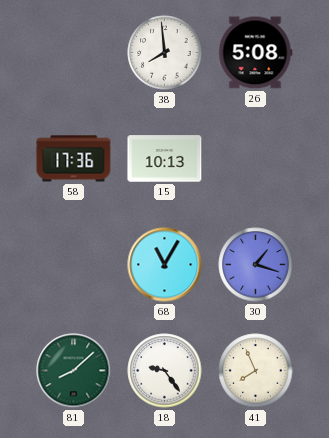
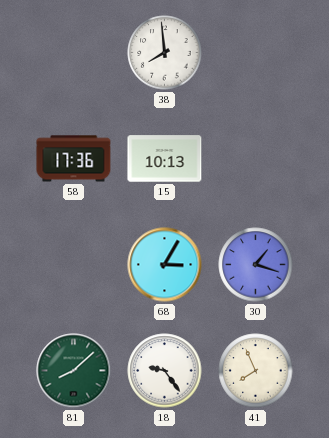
26: 5:08 -> none
68: 11:05 -> 3:05
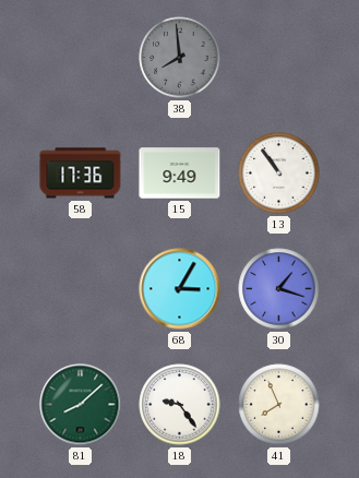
38 dial: white -> grey
15: 10:13 -> 9:49
13: none -> 10:54
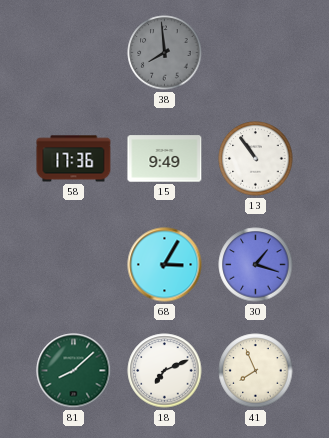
18: 9:24 -> 7:11
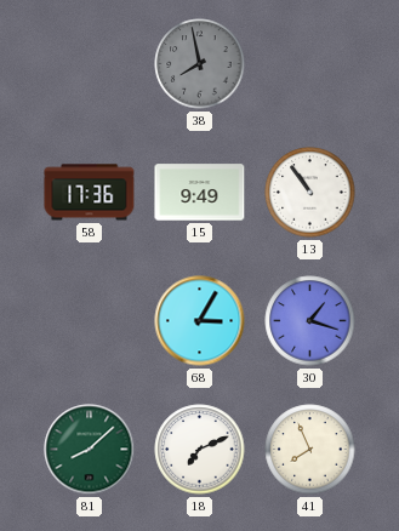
38: 7:59 -> 7:58
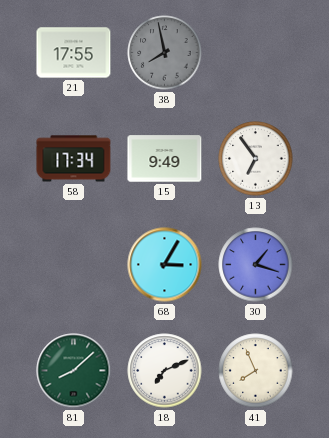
21: none -> 17:55
58: 17:36 -> 17:34
13: 10:54 -> 6:54
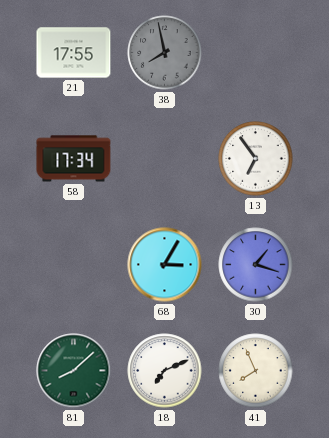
15: 9:49 -> none
